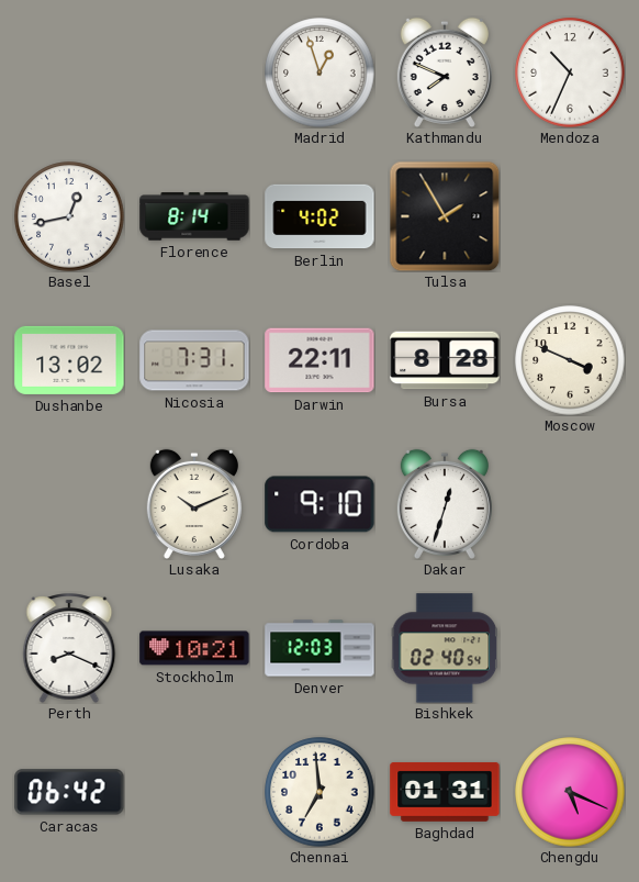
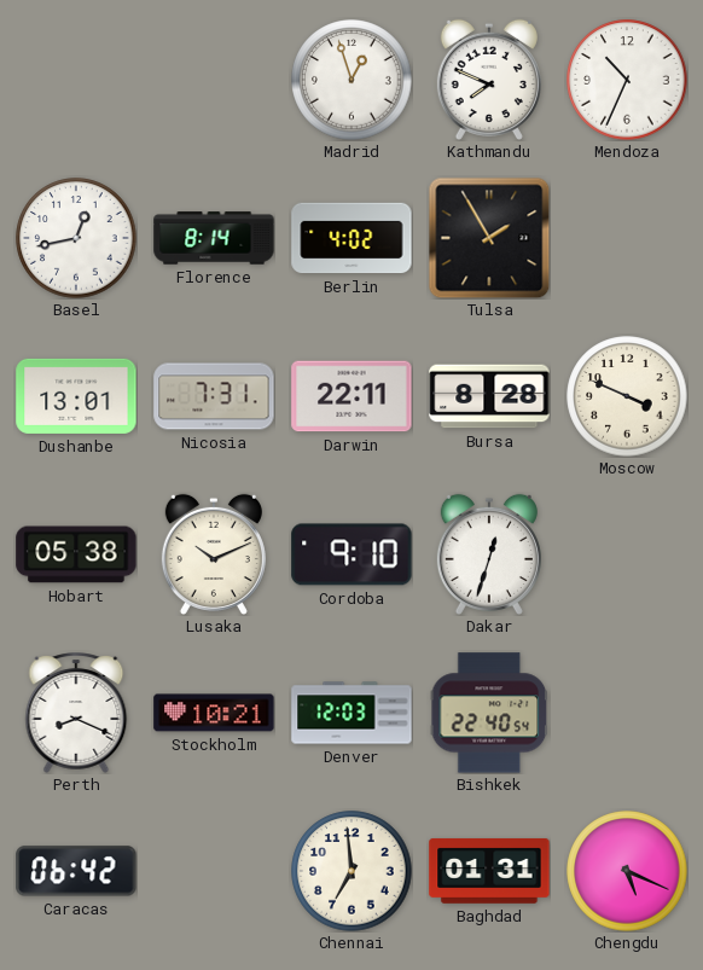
Dushanbe: 13:02 -> 13:01
Hobart: none -> 05:38
Bishkek: 02:40 -> 22:40
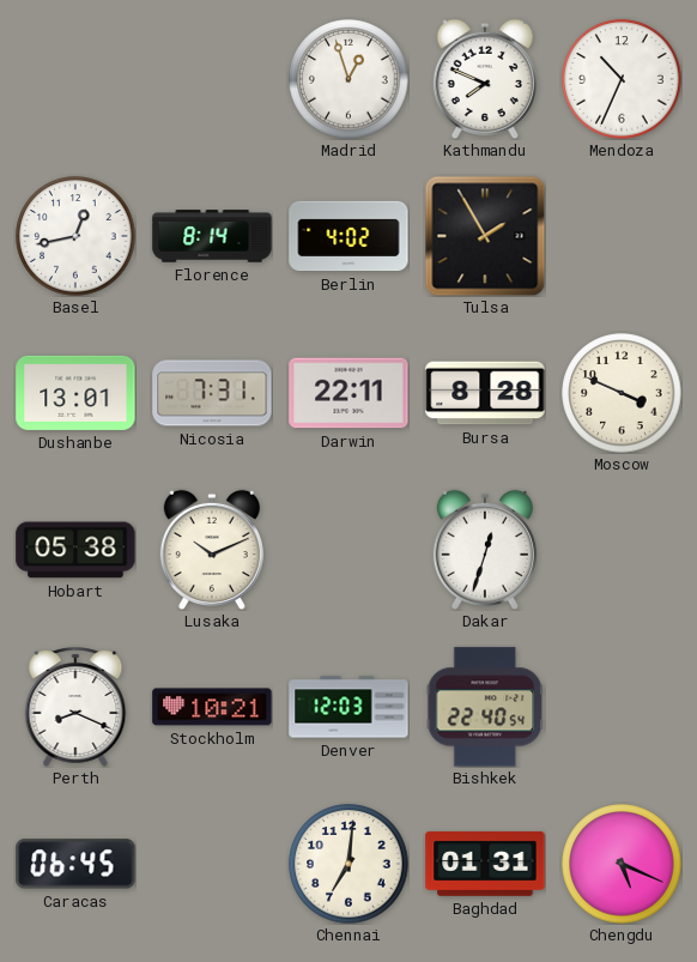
Cordoba: 9:10 -> none
Caracas: 06:42 -> 06:45
Chennai: 6:59 -> 7:01
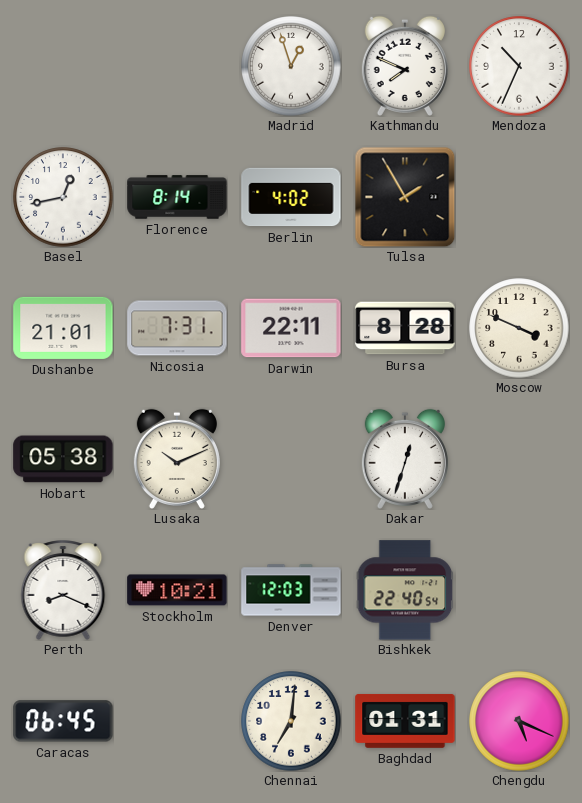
Dushanbe: 13:01 -> 21:01
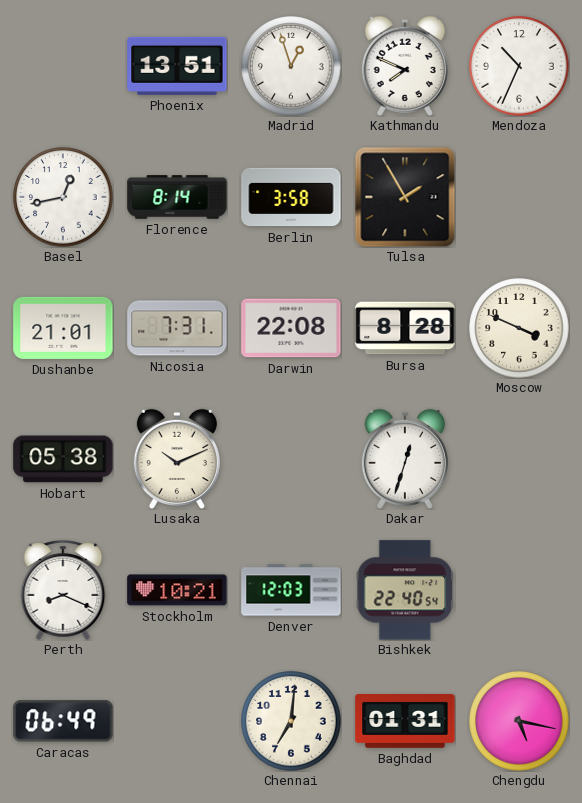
Phoenix: none -> 13:51
Berlin: 4:02 -> 3:58
Darwin: 22:11 -> 22:08
Caracas: 06:45 -> 06:49
Chengdu: 5:19 -> 5:17
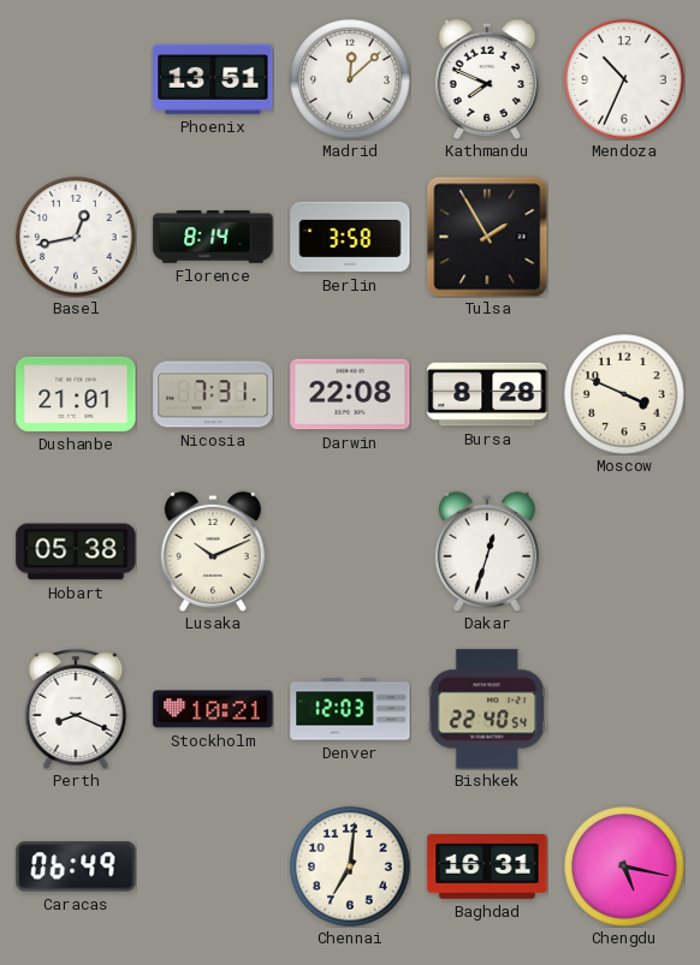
Madrid: 12:57 -> 12:08
Baghdad: 01:31 -> 16:31
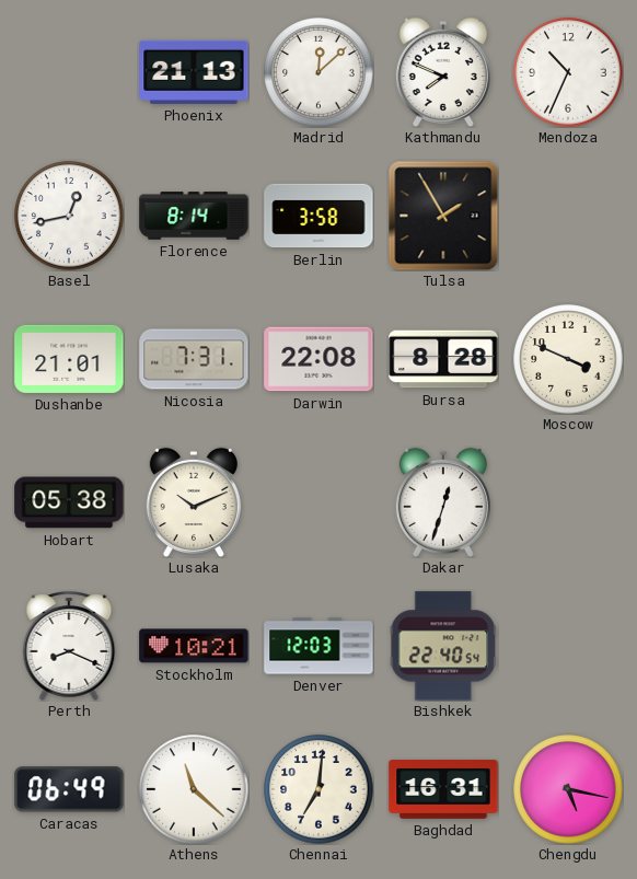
Phoenix: 13:51 -> 21:13
Athens: none -> 11:22
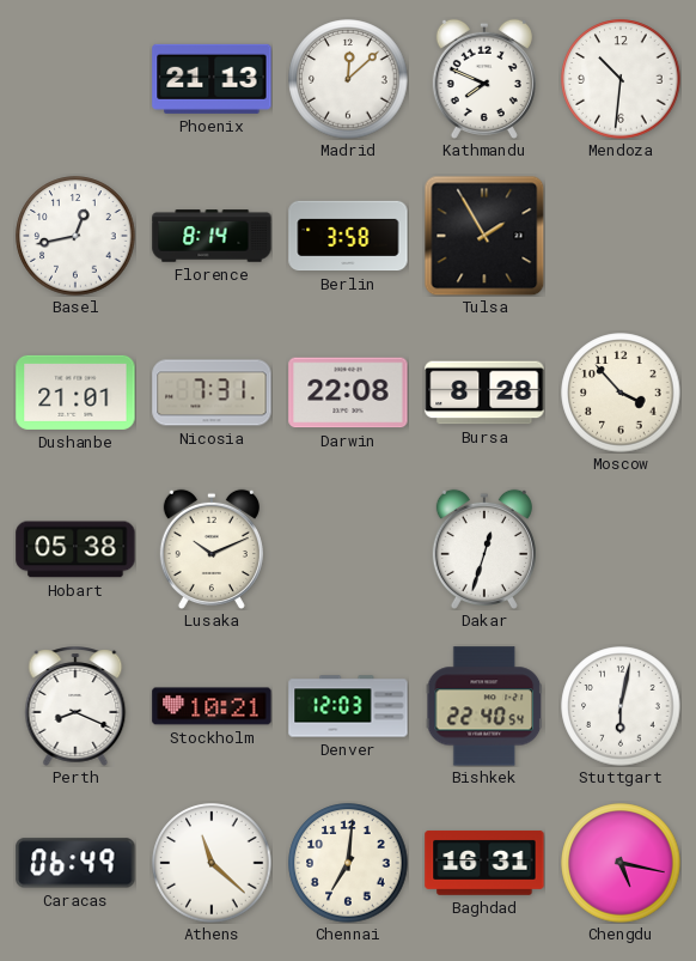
Mendoza: 10:34 -> 10:31
Moscow: 3:49 -> 3:53
Stuttgart: none -> 6:02
